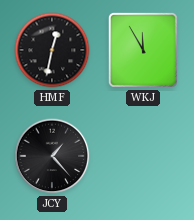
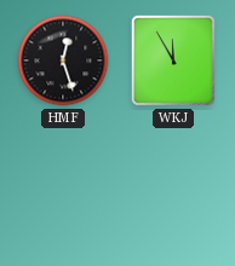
HMF: 12:32 -> 12:27
JCY: 1:23 -> none
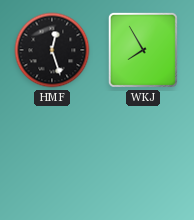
WKJ: 11:55 -> 7:55
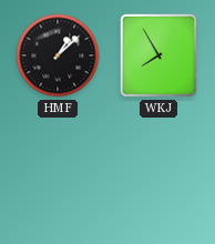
HMF: 12:27 -> 1:08
